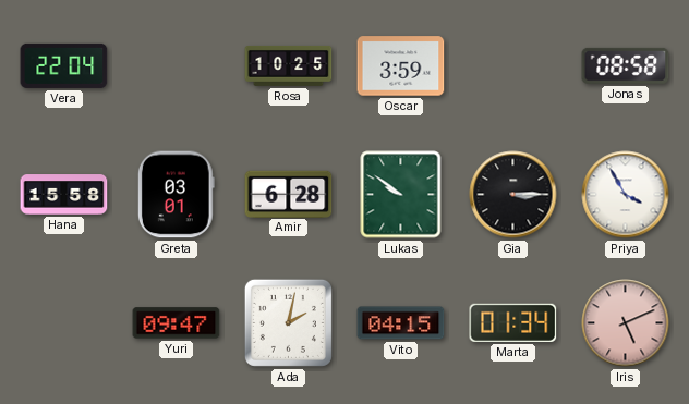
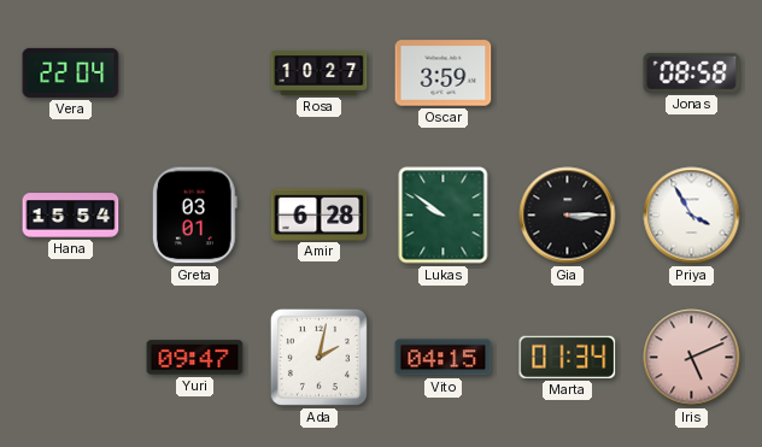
Rosa: 10:25 -> 10:27
Hana: 15:58 -> 15:54
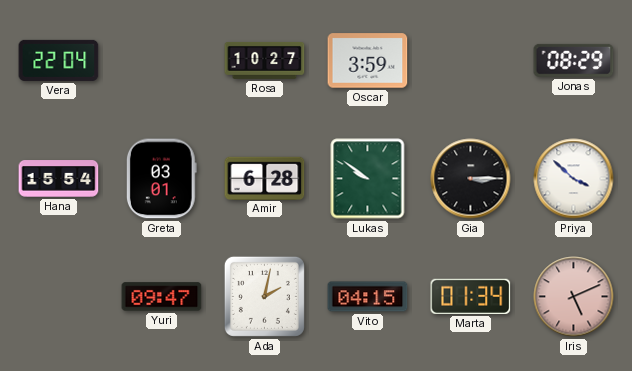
Jonas: 08:58 -> 08:29
Priya: 3:55 -> 3:52
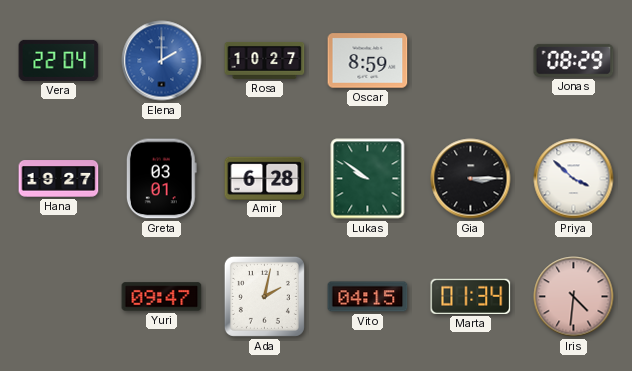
Elena: none -> 2:00
Oscar: 3:59 -> 8:59
Hana: 15:54 -> 19:27
Iris: 5:11 -> 4:31
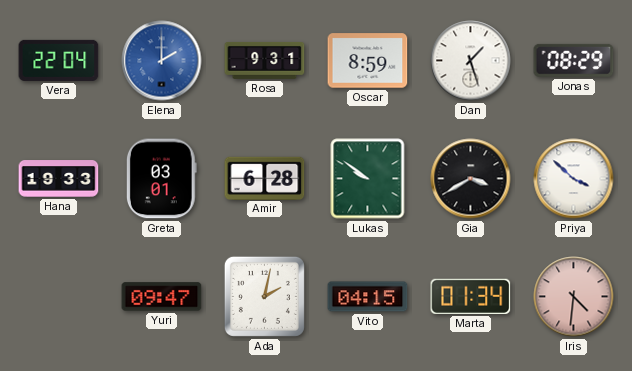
Rosa: 10:27 -> 9:31
Dan: none -> 1:27
Hana: 19:27 -> 19:33
Gia: 3:15 -> 3:40
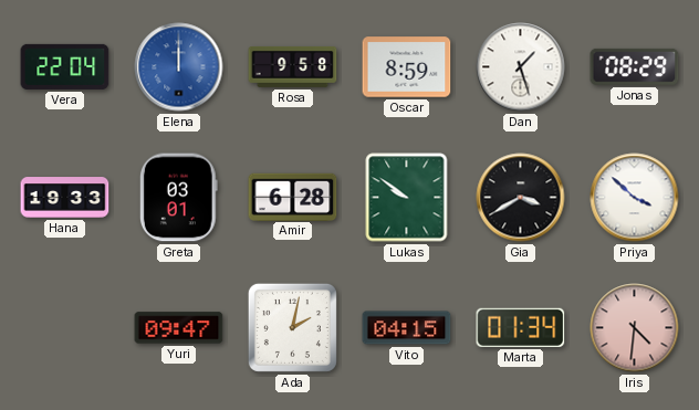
Elena: 2:00 -> 12:00
Rosa: 9:31 -> 9:58
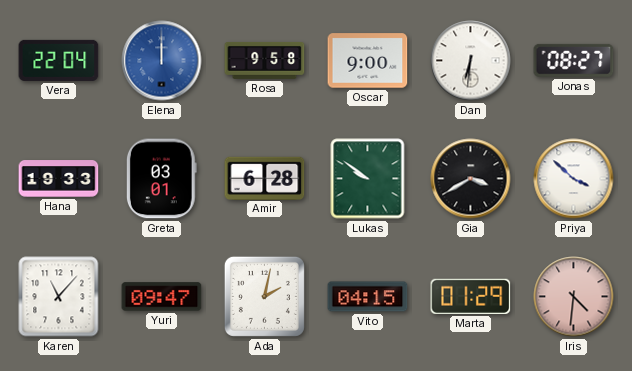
Oscar: 8:59 -> 9:00
Dan: 1:27 -> 6:31
Jonas: 08:29 -> 08:27
Karen: none -> 11:07
Marta: 01:34 -> 01:29
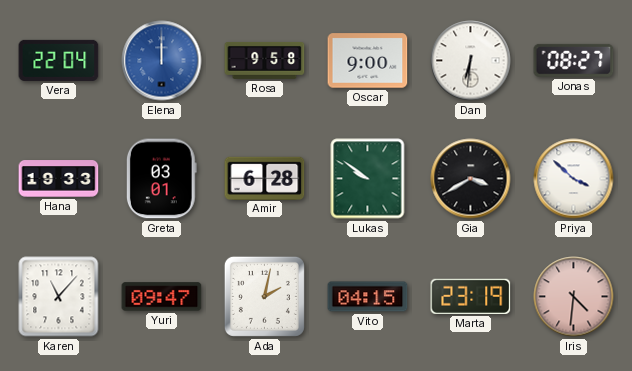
Marta: 01:29 -> 23:19
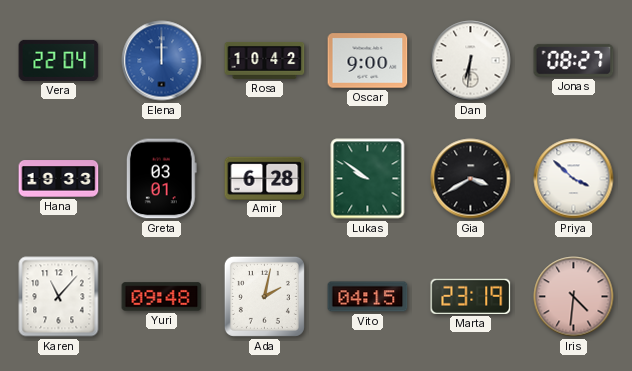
Rosa: 9:58 -> 10:42
Yuri: 09:47 -> 09:48
